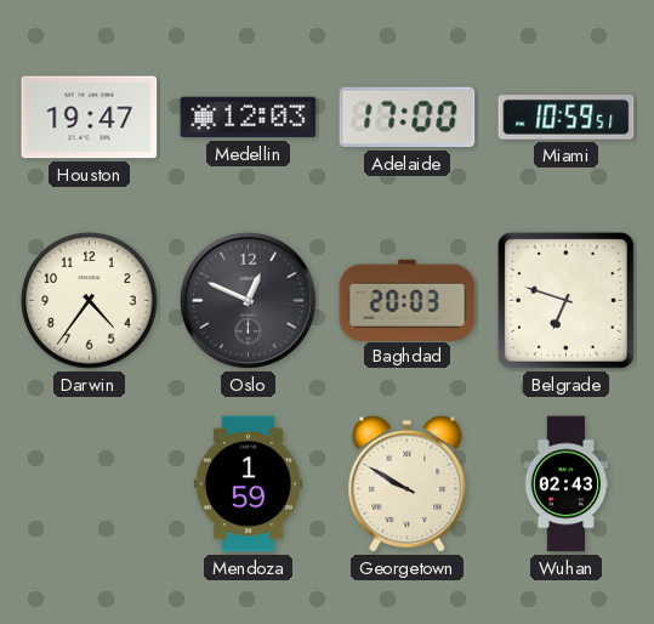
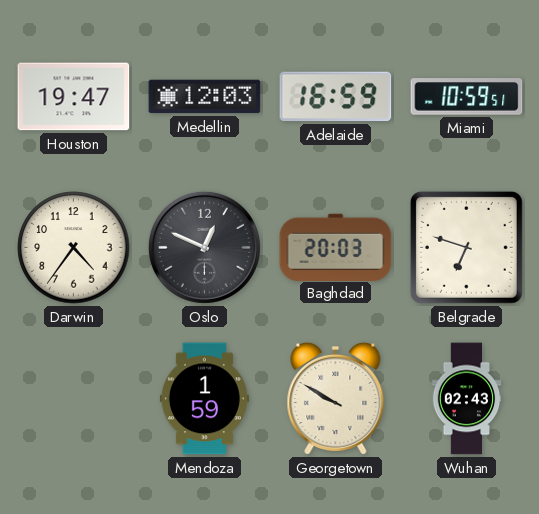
Adelaide: 17:00 -> 16:59
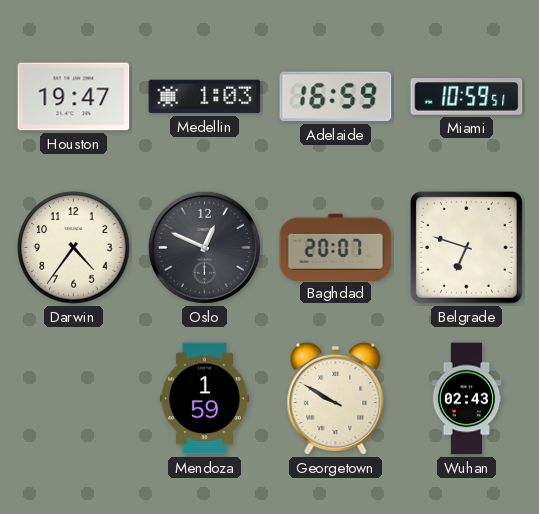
Medellin: 12:03 -> 1:03
Baghdad: 20:03 -> 20:07
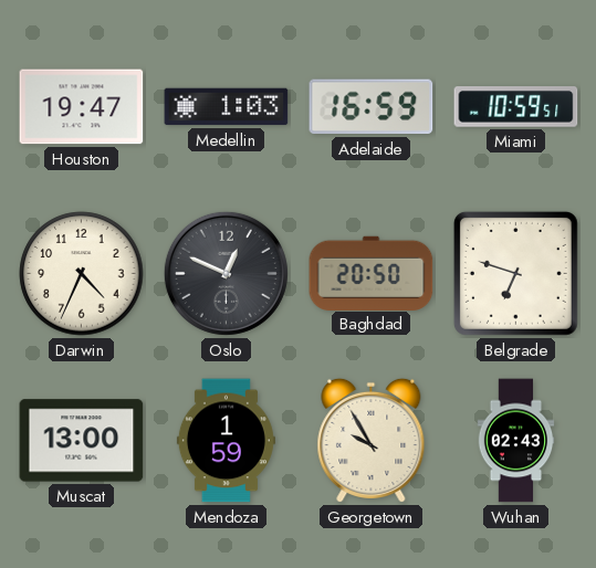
Darwin: 4:36 -> 4:34
Baghdad: 20:07 -> 20:50
Muscat: none -> 13:00
Georgetown: 9:50 -> 9:55
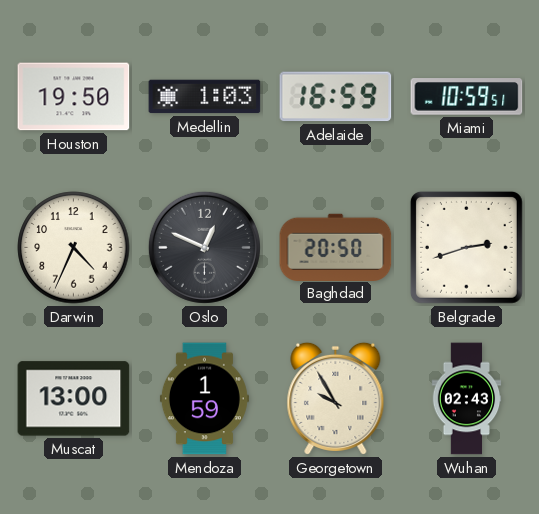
Houston: 19:47 -> 19:50
Belgrade: 6:48 -> 2:42
